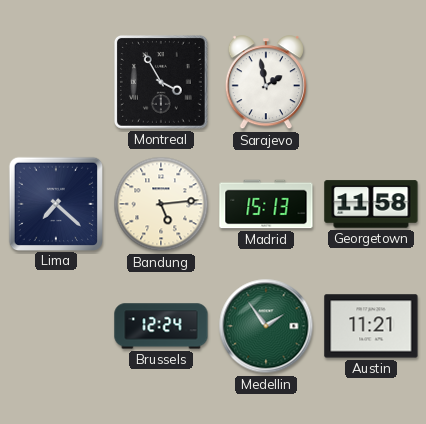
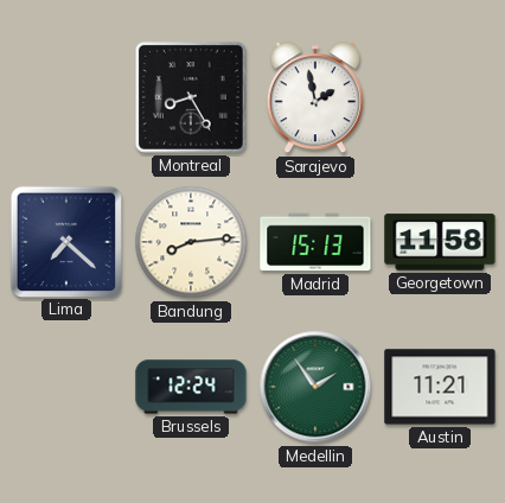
Montreal: 3:55 -> 8:25
Bandung: 5:14 -> 8:14
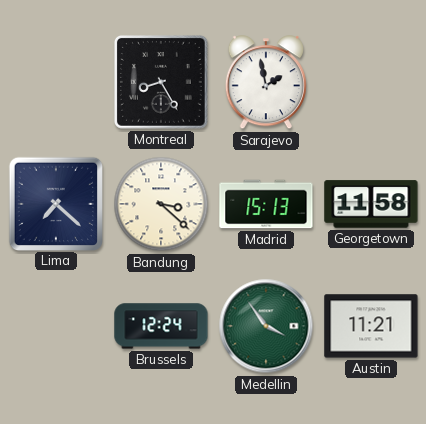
Bandung: 8:14 -> 3:22
Medellin: 1:54 -> 3:54
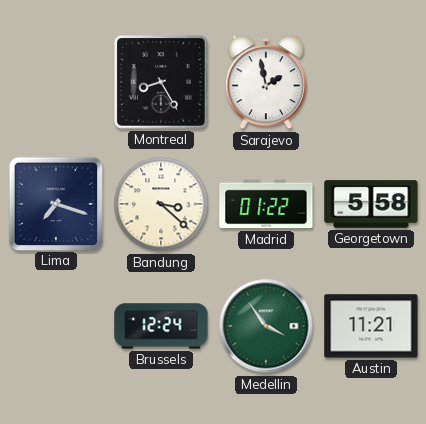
Lima: 7:22 -> 7:18
Madrid: 15:13 -> 01:22
Georgetown: 11:58 -> 5:58
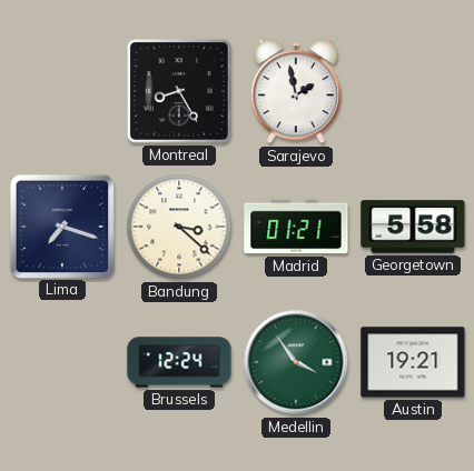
Madrid: 01:22 -> 01:21
Austin: 11:21 -> 19:21
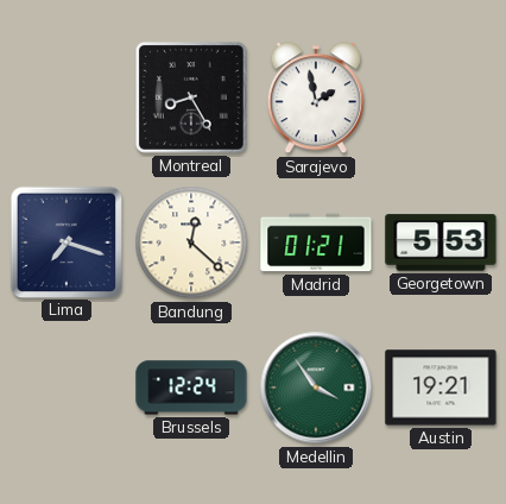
Bandung: 3:22 -> 12:22
Georgetown: 5:58 -> 5:53
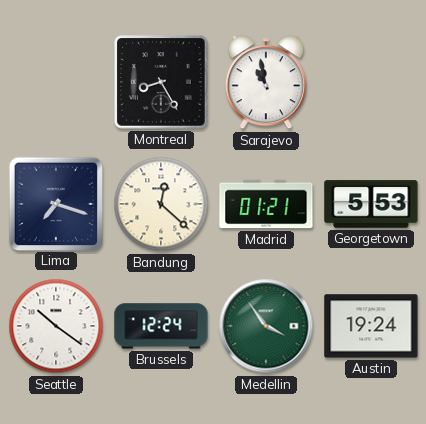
Sarajevo: 1:58 -> 10:58
Seattle: none -> 10:21
Austin: 19:21 -> 19:24
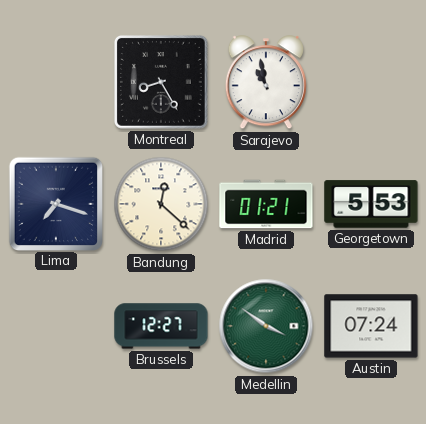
Seattle: 10:21 -> none
Brussels: 12:24 -> 12:27
Medellin: 3:54 -> 3:51
Austin: 19:24 -> 07:24
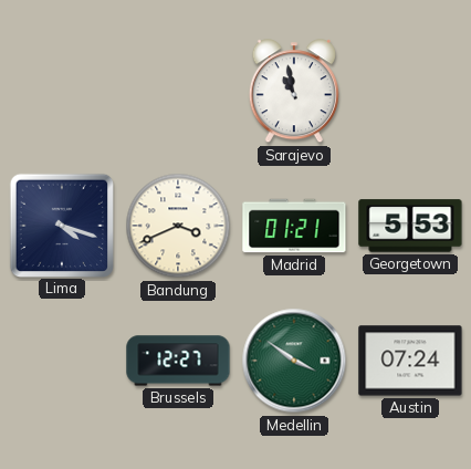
Montreal: 8:25 -> none
Lima: 7:18 -> 4:18
Bandung: 12:22 -> 3:41
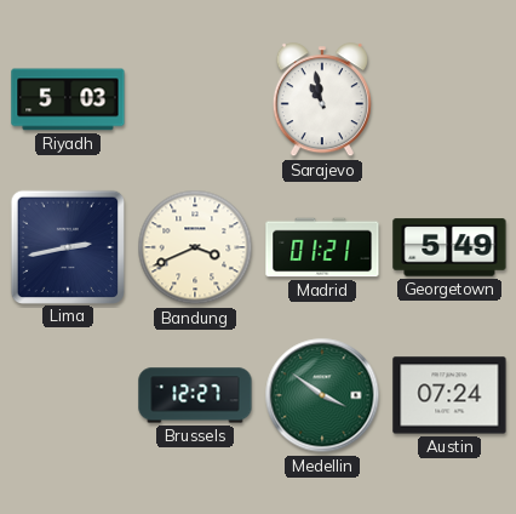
Riyadh: none -> 5:03
Lima: 4:18 -> 2:43
Georgetown: 5:53 -> 5:49
